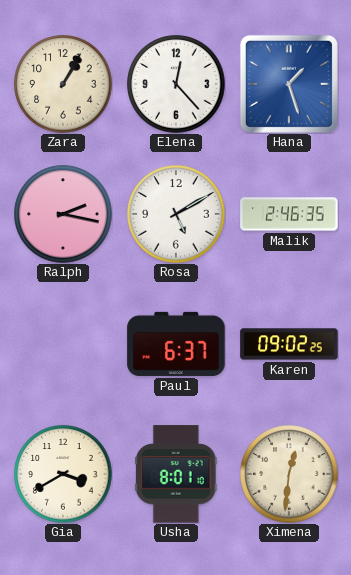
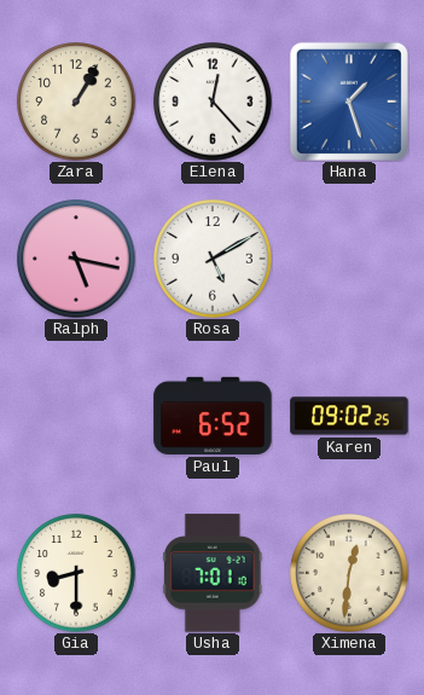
Ralph: 2:17 -> 5:17
Malik: 2:46 -> none
Paul: 6:37 -> 6:52
Gia: 3:40 -> 8:30
Usha: 8:01 -> 7:01
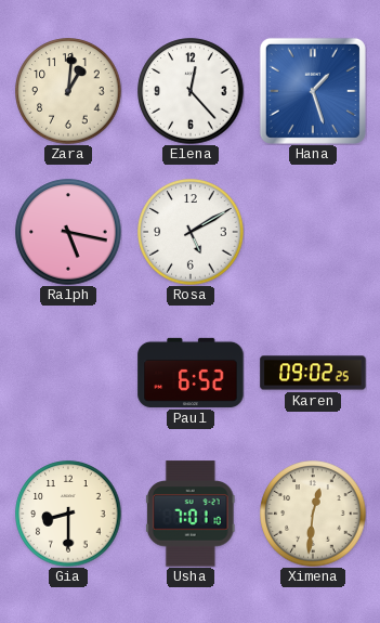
Zara: 1:05 -> 1:01
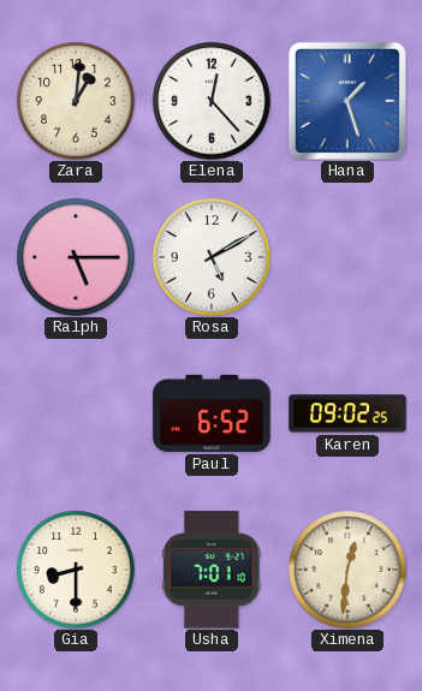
Ralph: 5:17 -> 5:15
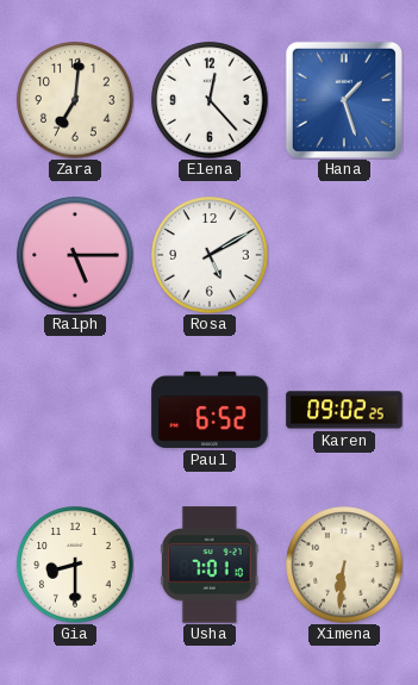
Zara: 1:01 -> 7:01
Ximena: 12:31 -> 6:31
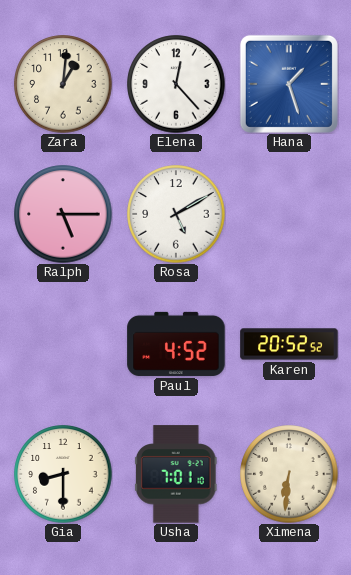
Zara: 7:01 -> 1:01
Paul: 6:52 -> 4:52
Karen: 09:02 -> 20:52
